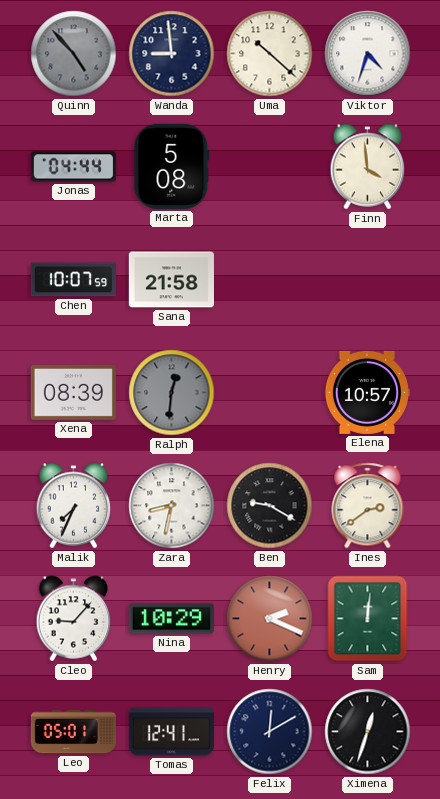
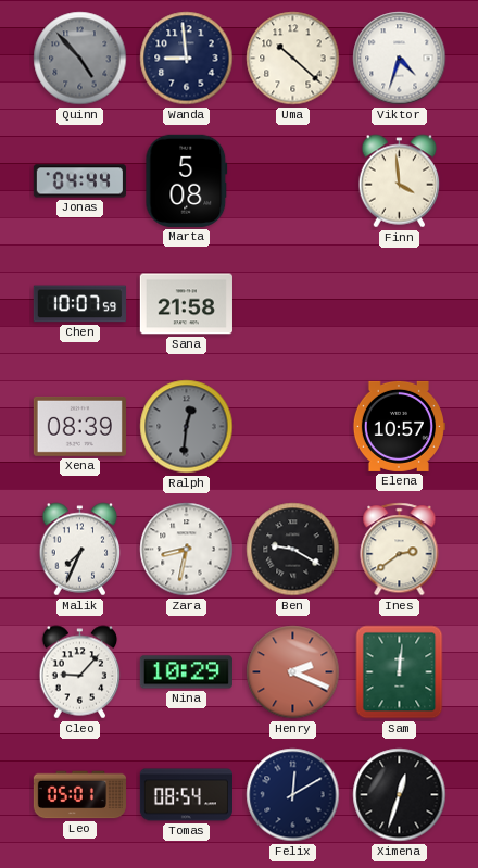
Tomas: 12:41 -> 08:54
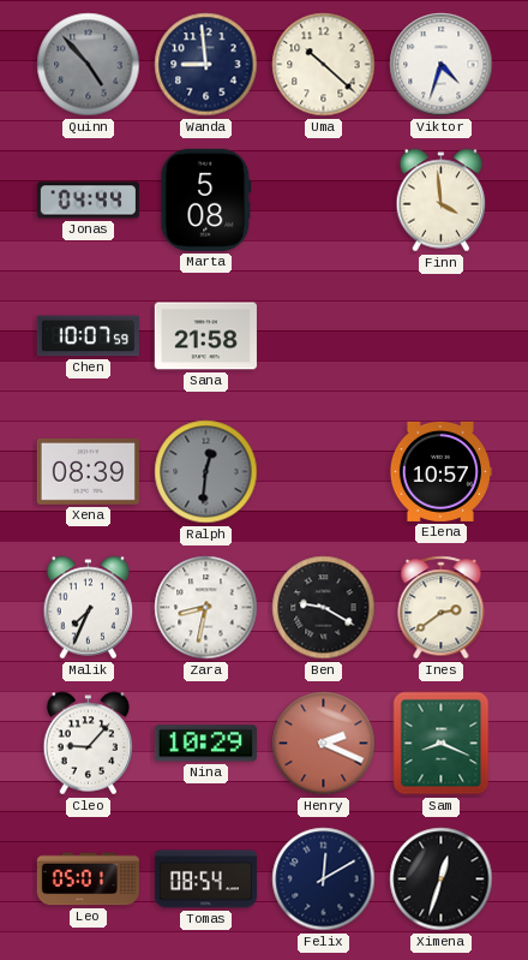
Sam: 12:01 -> 8:19
